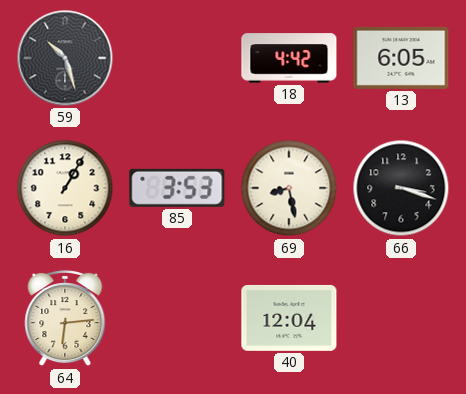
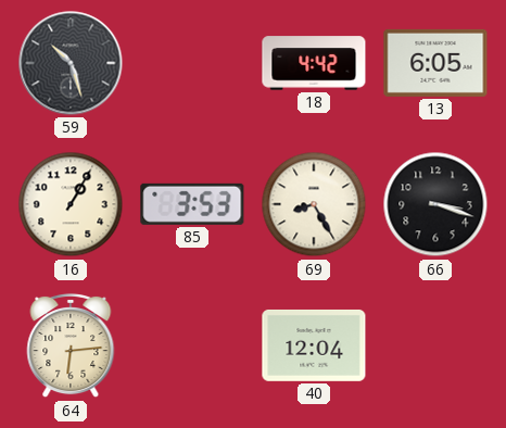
69: 8:28 -> 8:25
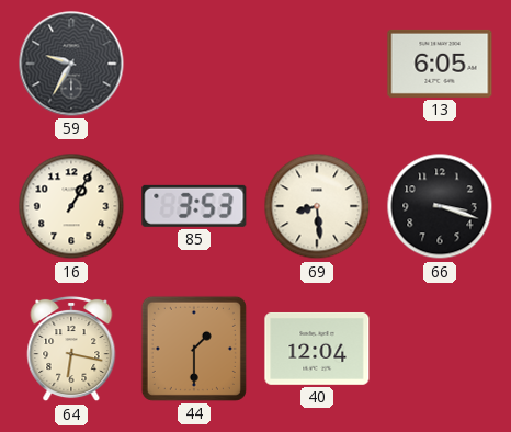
59: 10:27 -> 9:35
18: 4:42 -> none
69: 8:25 -> 8:29
64: 6:14 -> 6:17
44: none -> 1:30
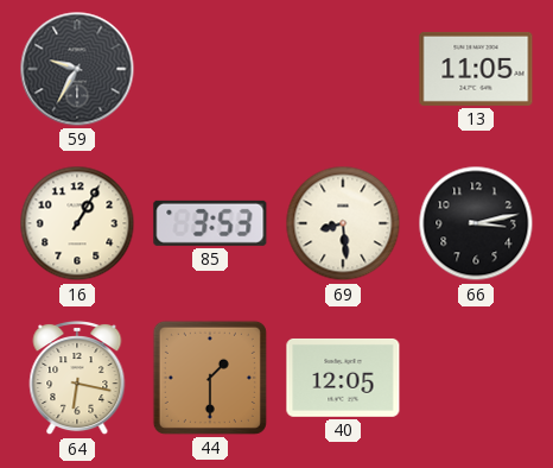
13: 6:05 -> 11:05
66: 3:18 -> 3:13
40: 12:04 -> 12:05
